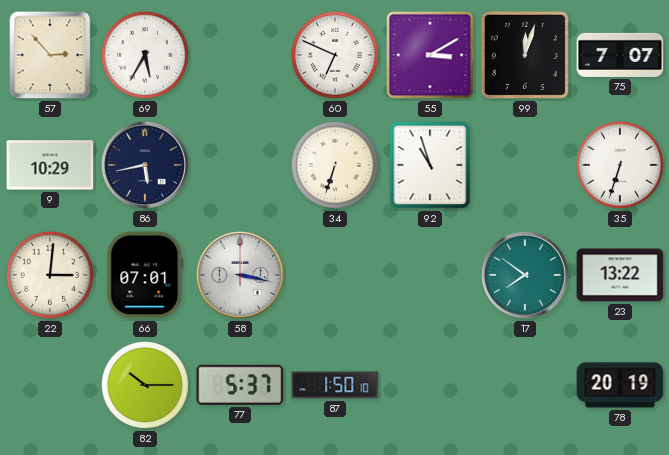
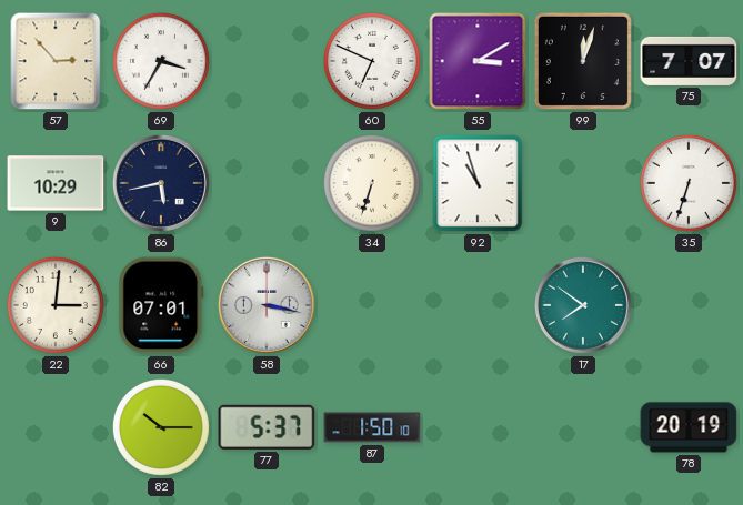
69: 5:35 -> 3:35
23: 13:22 -> none
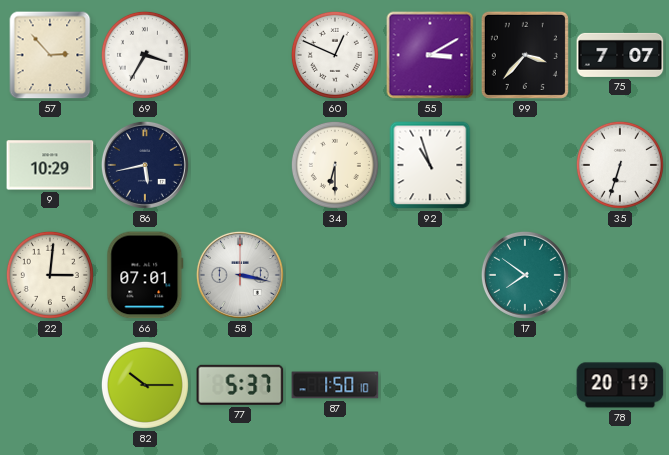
60: 6:49 -> 12:49
99: 12:03 -> 3:37
34: 6:33 -> 6:30
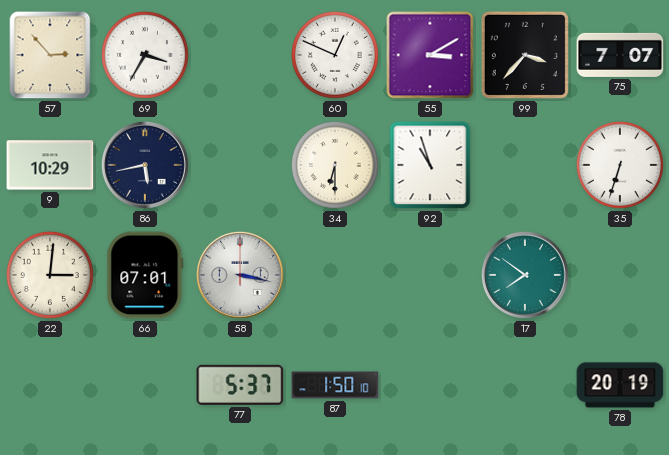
82: 10:15 -> none
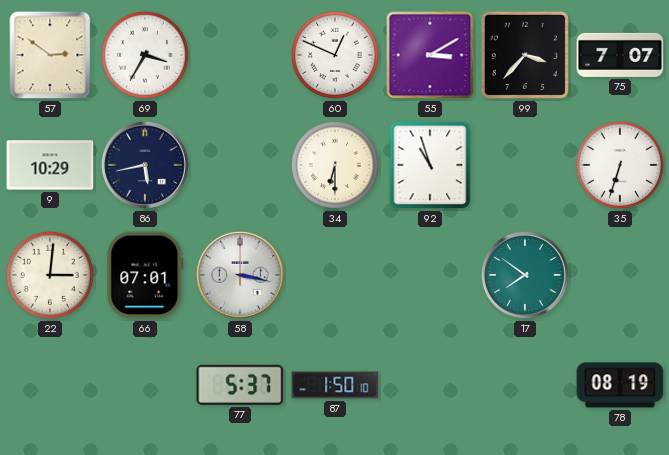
57: 2:53 -> 2:51
78: 20:19 -> 08:19
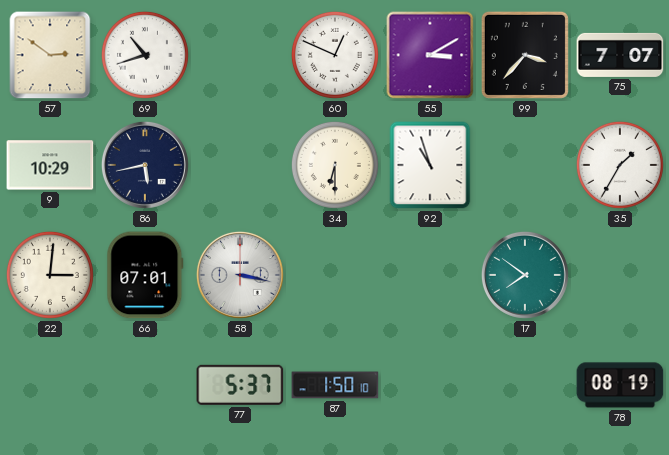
69: 3:35 -> 10:42
35: 6:33 -> 1:35
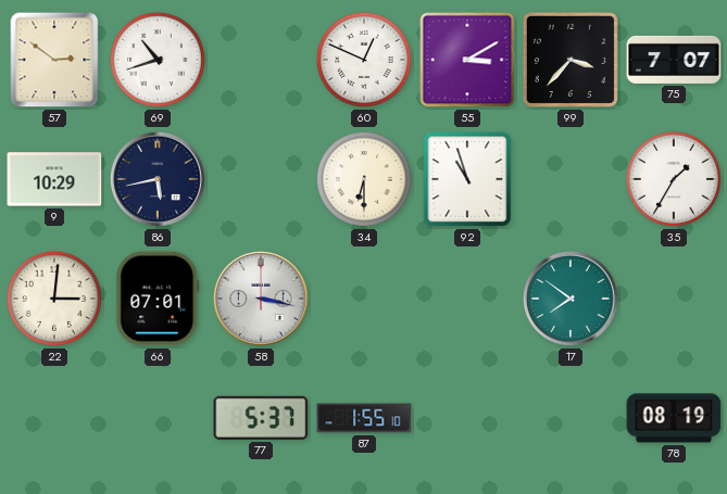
87: 1:50 -> 1:55
